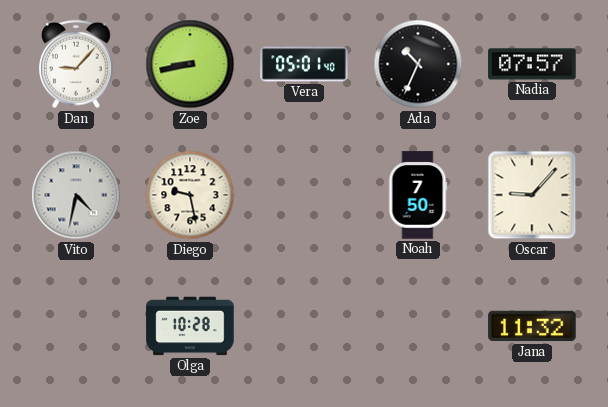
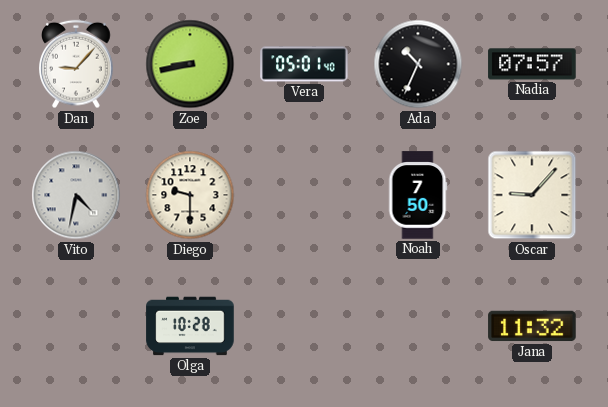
Diego: 9:28 -> 9:30
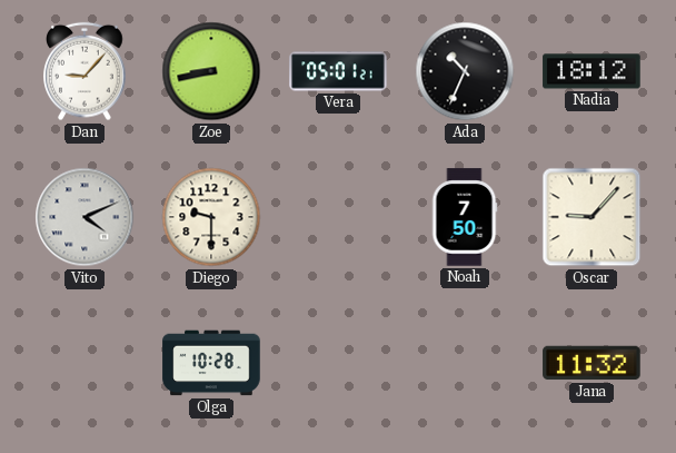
Vera: 05:01:40 -> 05:01:21
Nadia: 07:57 -> 18:12
Vito: 4:32 -> 4:11
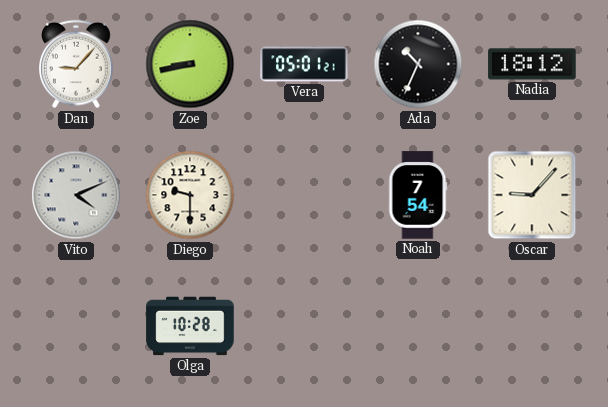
Noah: 7:50 -> 7:54
Jana: 11:32 -> none
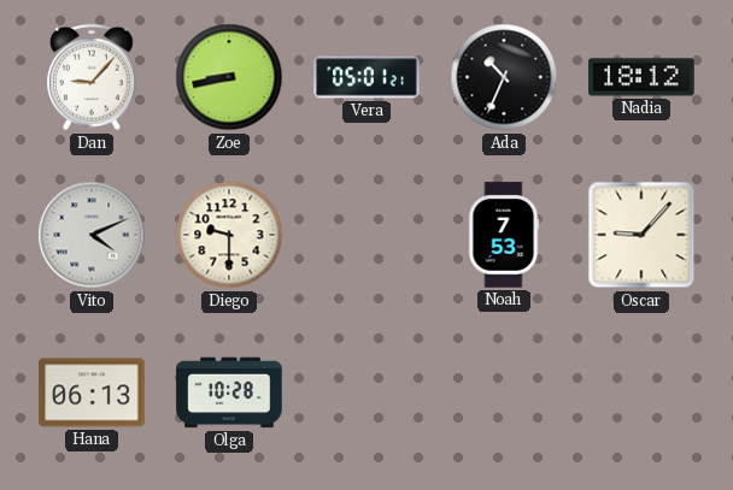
Noah: 7:54 -> 7:53
Hana: none -> 06:13
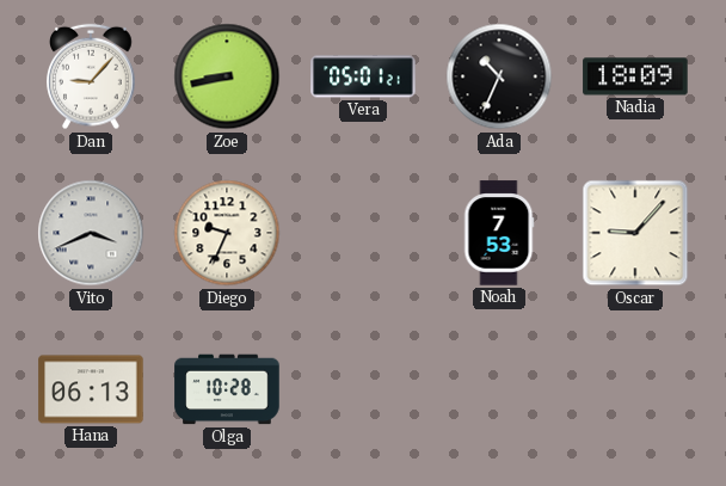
Nadia: 18:12 -> 18:09
Vito: 4:11 -> 3:41
Diego: 9:30 -> 9:34
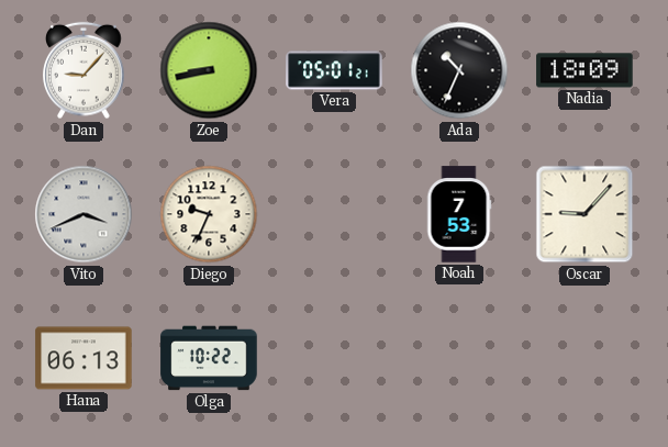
Olga: 10:28 -> 10:22
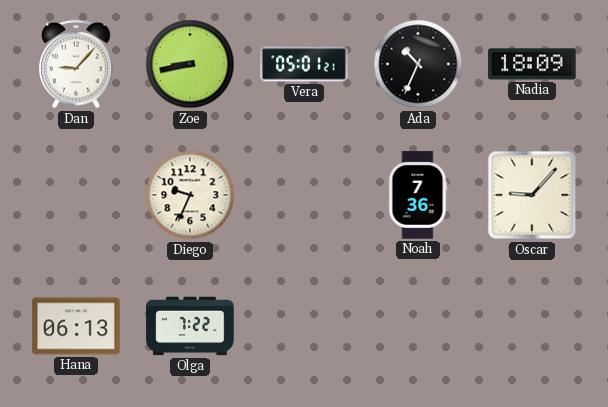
Vito: 3:41 -> none
Noah: 7:53 -> 7:36
Olga: 10:22 -> 7:22
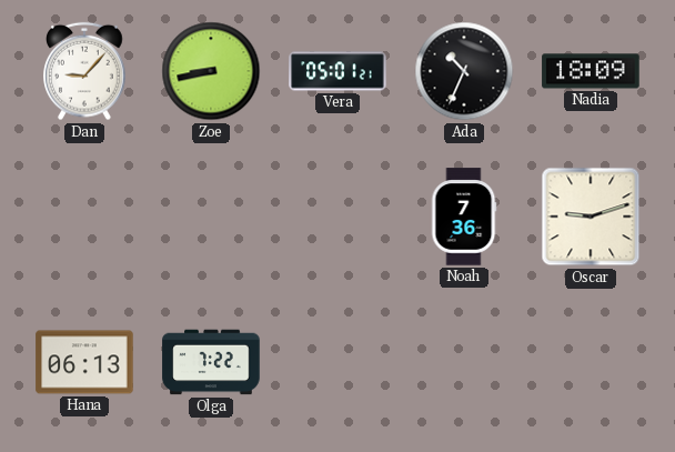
Diego: 9:34 -> none
Oscar: 9:07 -> 9:12
